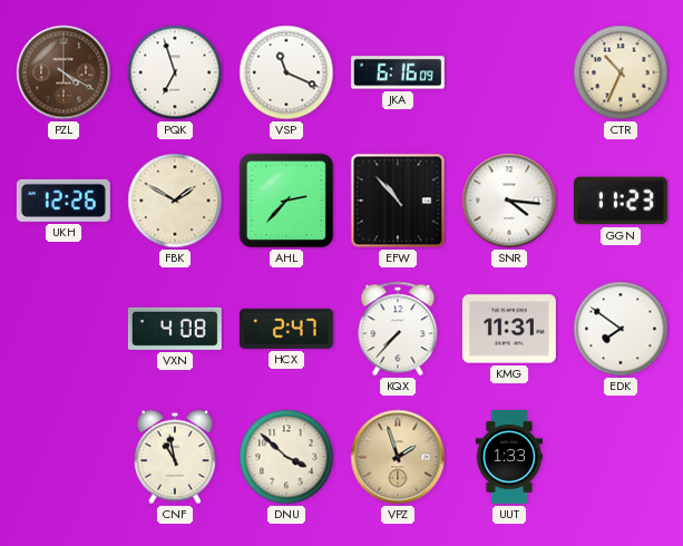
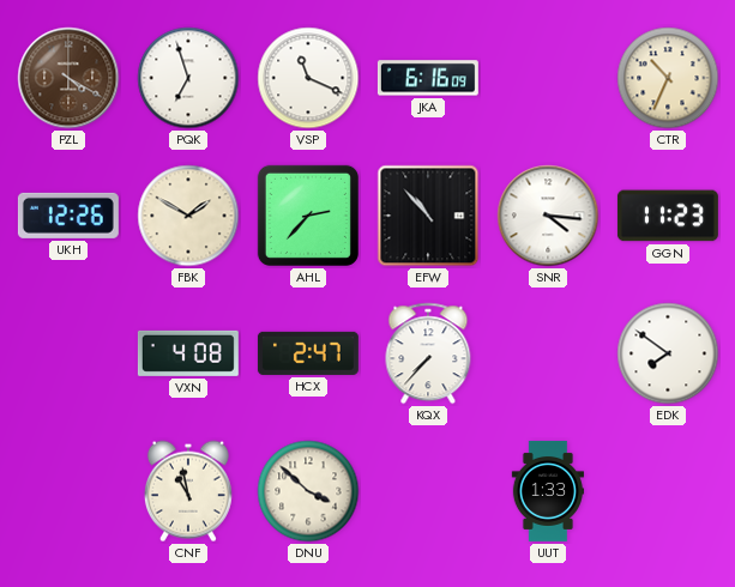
KMG: 11:31 -> none
VPZ: 1:57 -> none
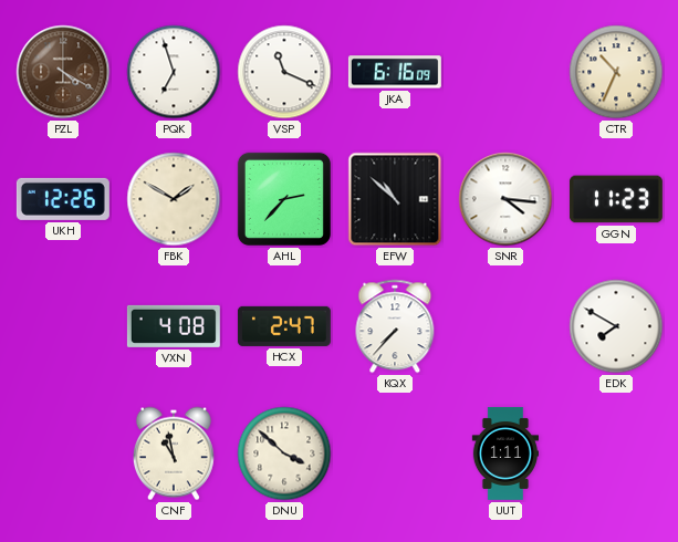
EFW: 10:53 -> 10:52
EDK: 7:51 -> 7:50
UUT: 1:33 -> 1:11
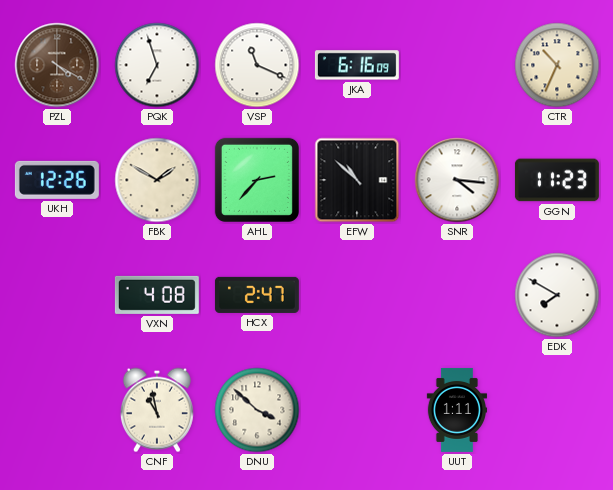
KQX: 7:37 -> none
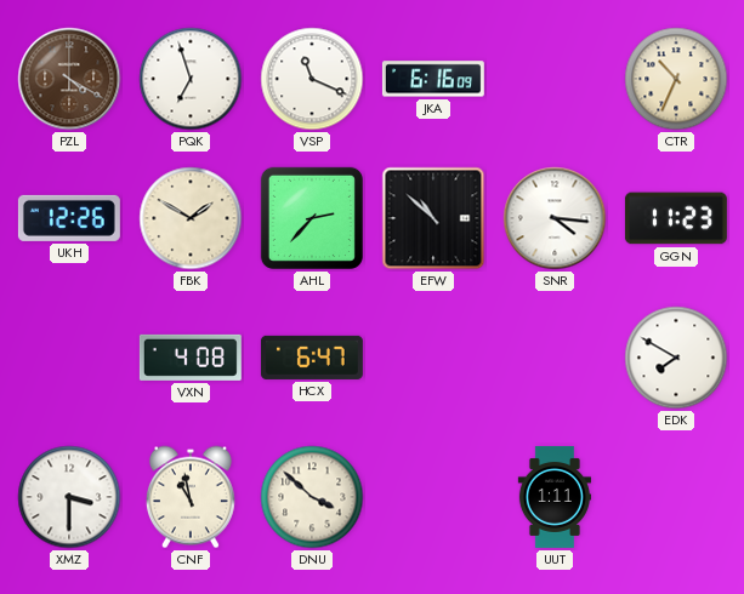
HCX: 2:47 -> 6:47
XMZ: none -> 3:30
